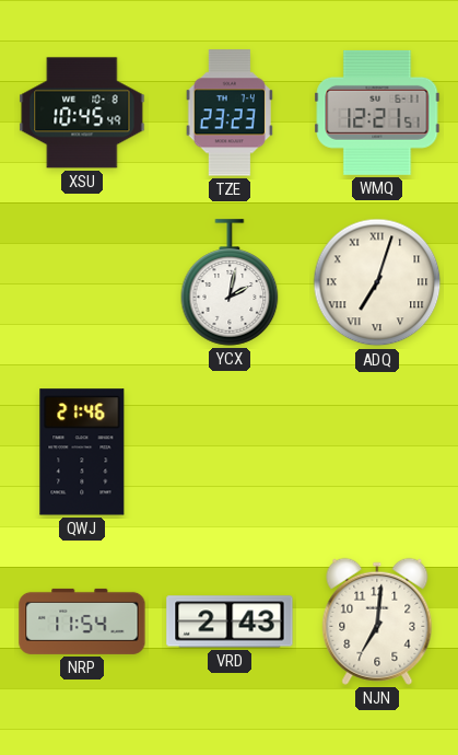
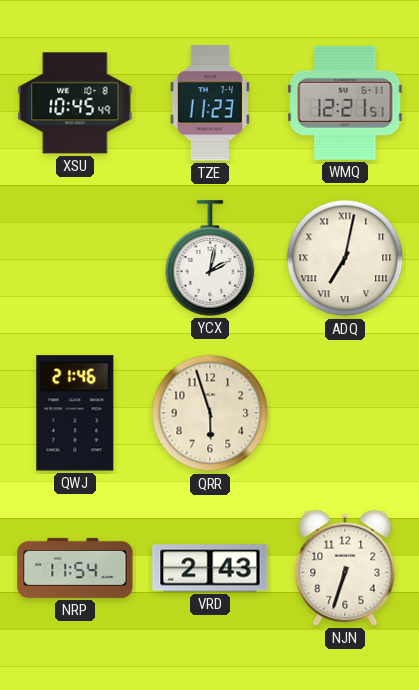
TZE: 23:23 -> 11:23
ADQ: 7:03 -> 7:02
QRR: none -> 5:57
NJN: 7:01 -> 6:33
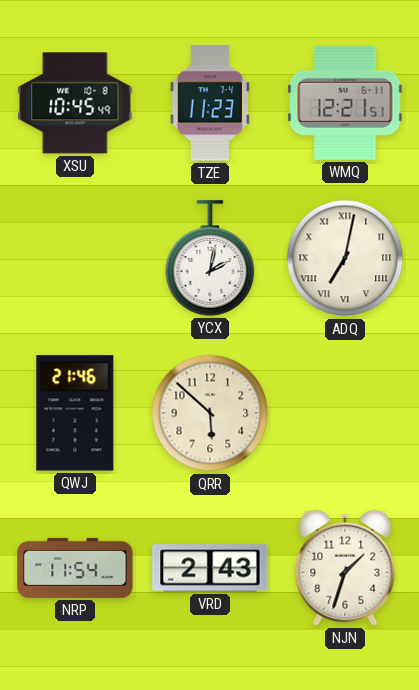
QRR: 5:57 -> 5:52
NJN: 6:33 -> 1:33
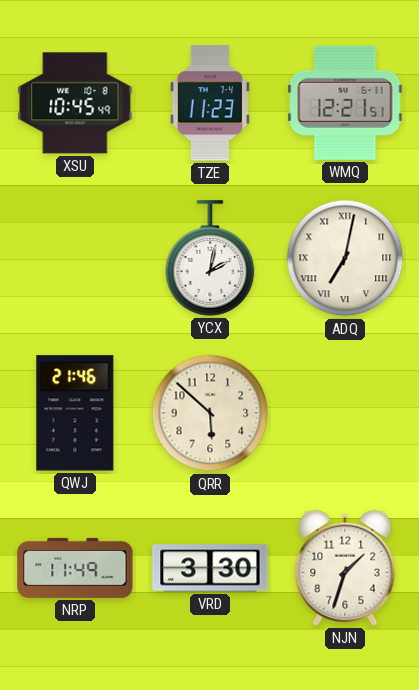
NRP: 11:54 -> 11:49
VRD: 2:43 -> 3:30
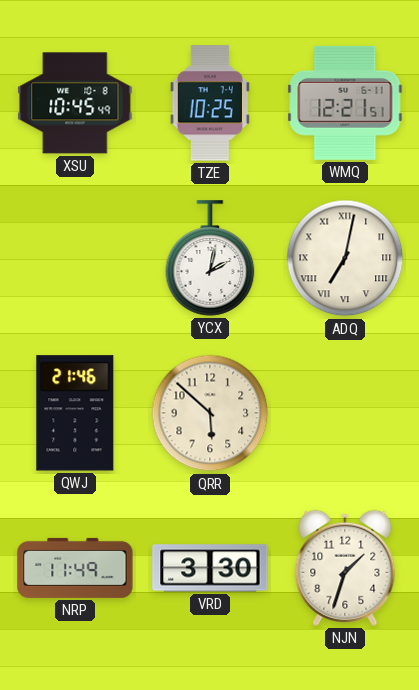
TZE: 11:23 -> 10:25
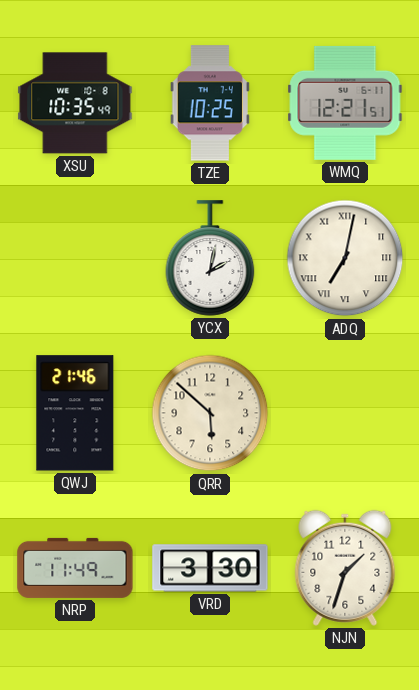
XSU: 10:45 -> 10:35
